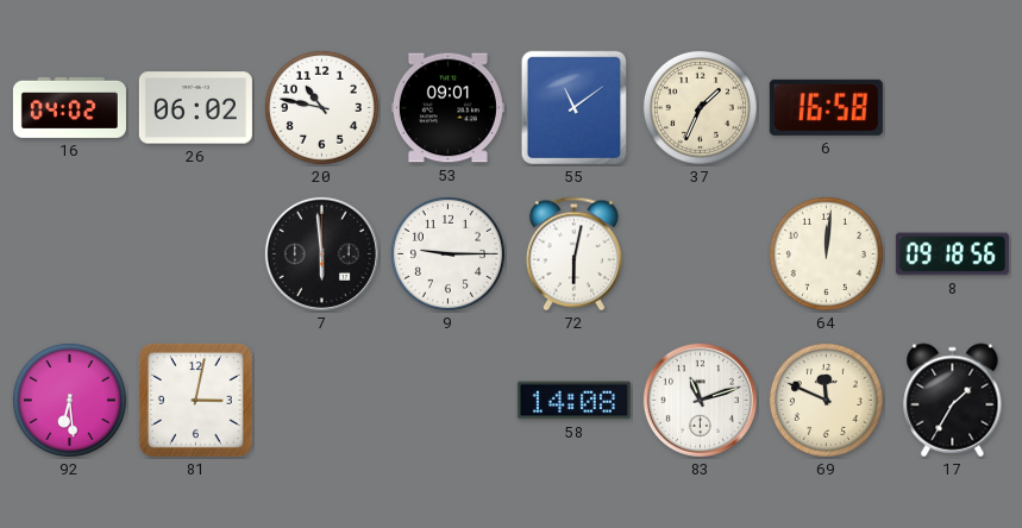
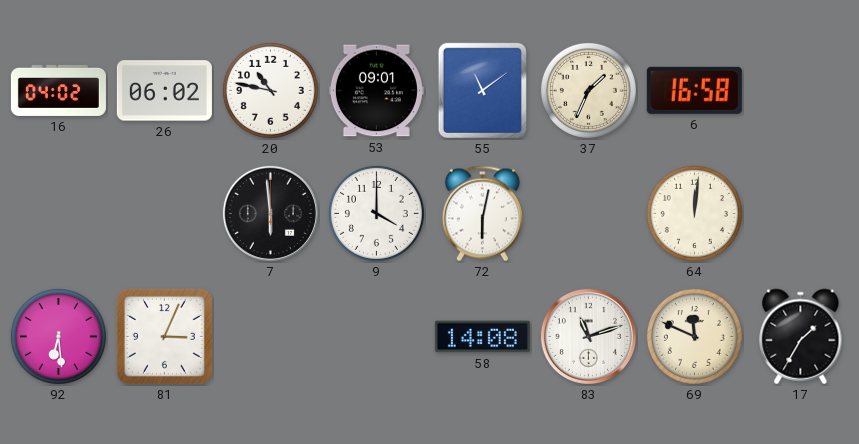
9: 9:15 -> 4:00
8: 09:18 -> none
81: 3:02 -> 3:04
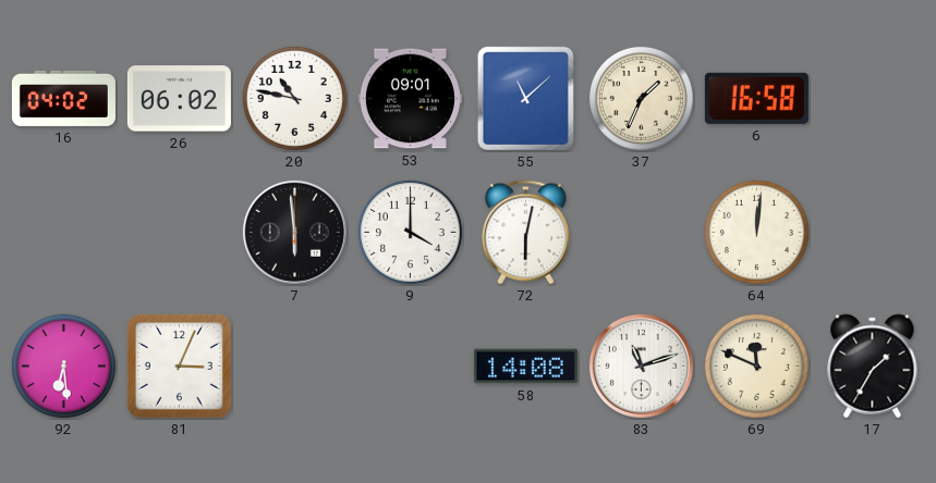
55: 11:09 -> 11:08
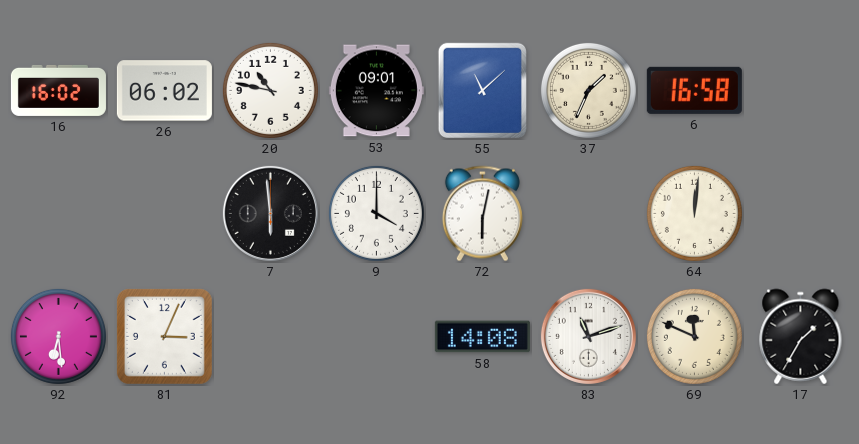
16: 04:02 -> 16:02
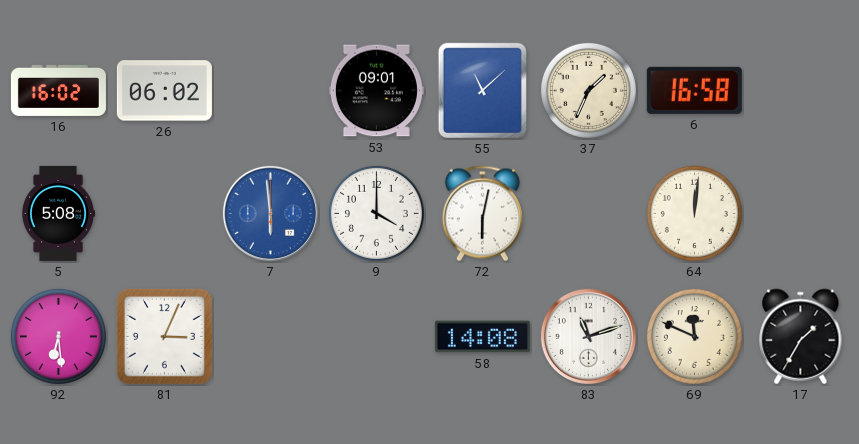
20: 10:47 -> none
5: none -> 5:08
7 dial: black -> blue
